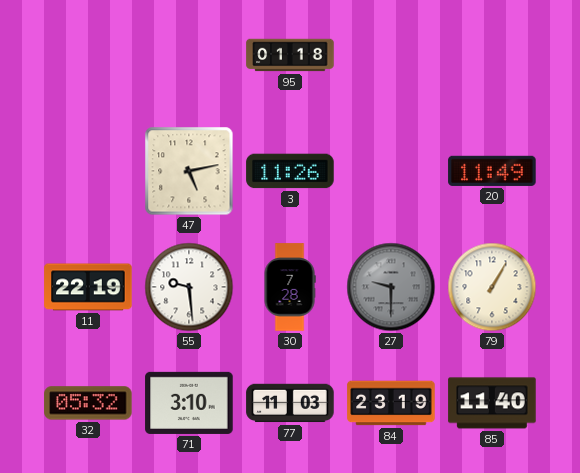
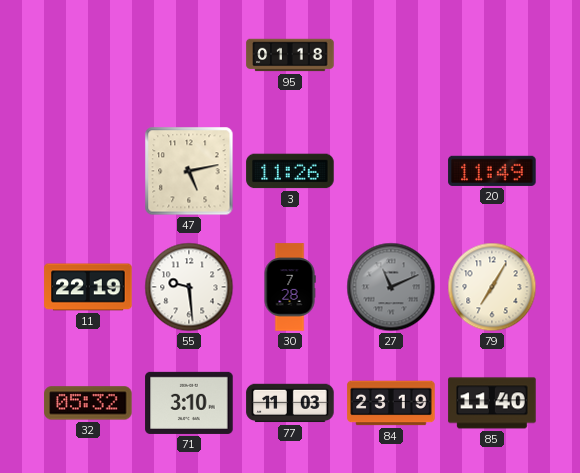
27: 9:30 -> 11:11
79: 1:05 -> 7:05
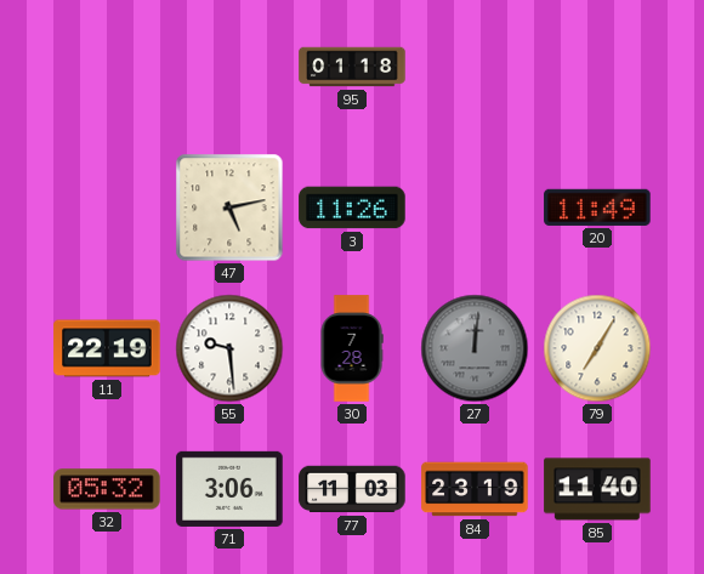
27: 11:11 -> 12:01
71: 3:10 -> 3:06
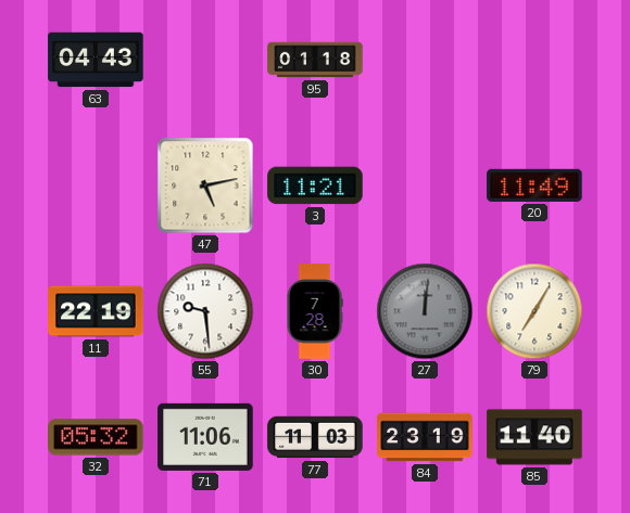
63: none -> 04:43
3: 11:26 -> 11:21
71: 3:06 -> 11:06
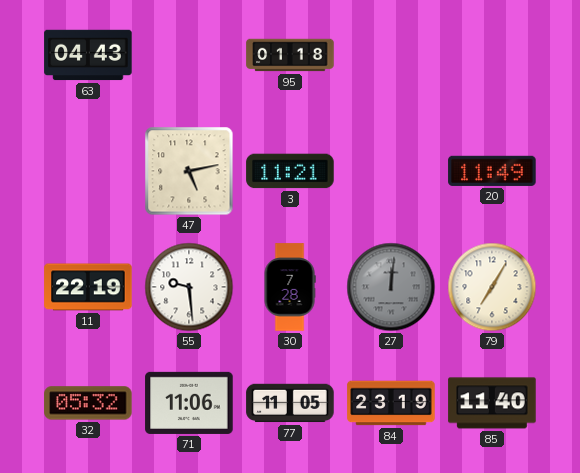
77: 11:03 -> 11:05
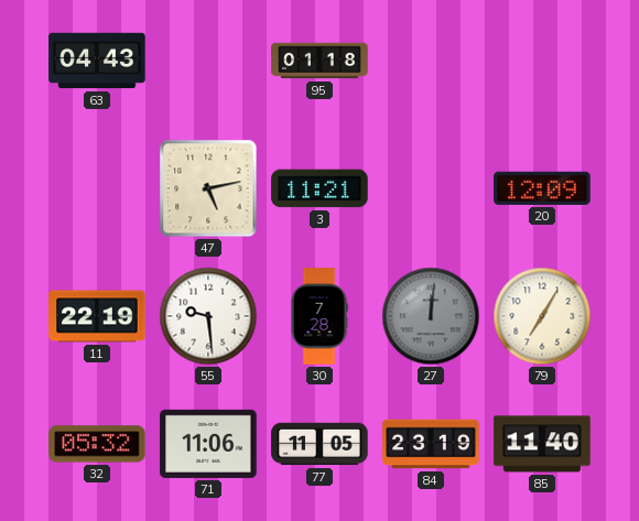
20: 11:49 -> 12:09
